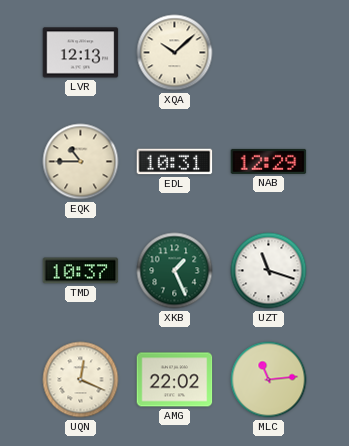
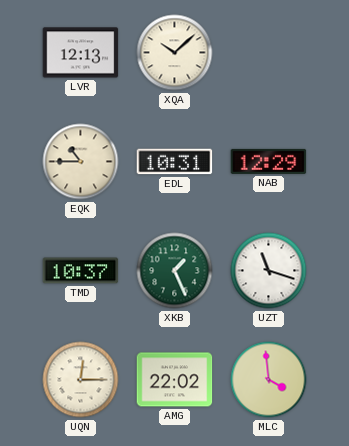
UQN: 12:19 -> 12:15
MLC: 11:14 -> 3:59
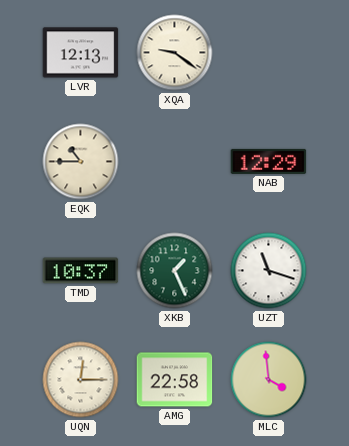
XQA: 10:08 -> 9:21
EDL: 10:31 -> none
AMG: 22:02 -> 22:58
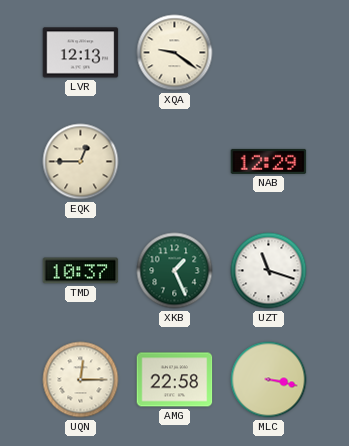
EQK: 10:45 -> 12:45
MLC: 3:59 -> 3:17
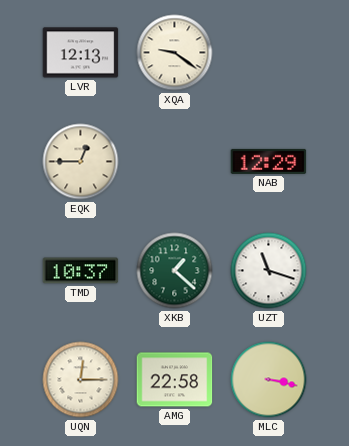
XKB: 1:26 -> 1:22
